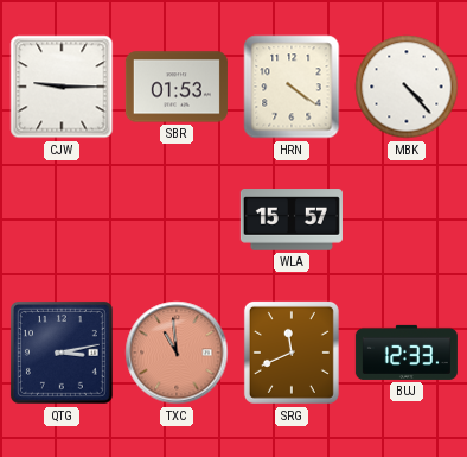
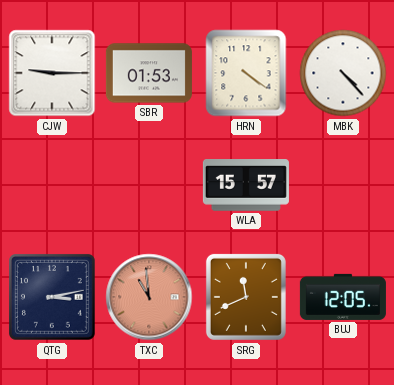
BUJ: 12:33 -> 12:05
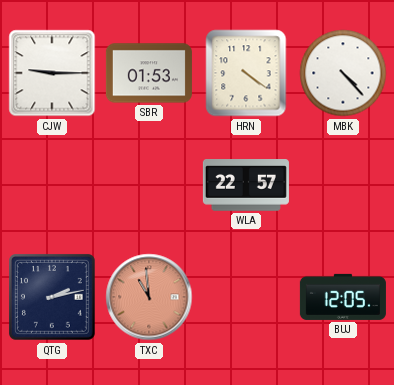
WLA: 15:57 -> 22:57
QTG: 3:13 -> 2:13
SRG: 11:41 -> none
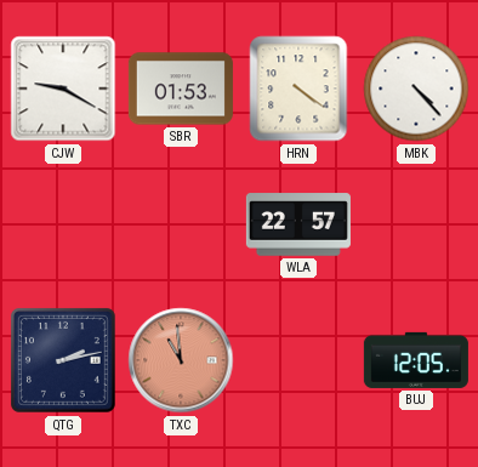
CJW: 9:15 -> 9:20
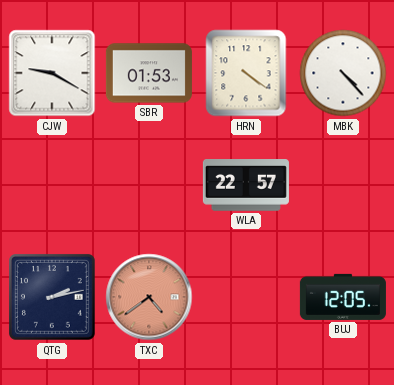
TXC: 10:59 -> 4:39
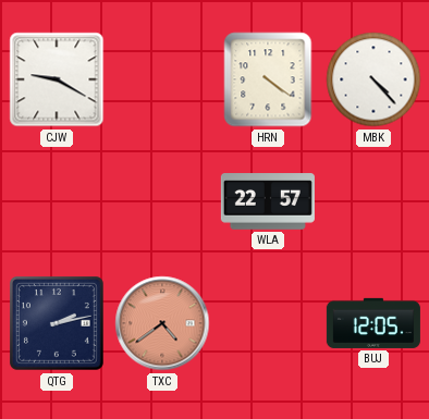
SBR: 01:53 -> none
